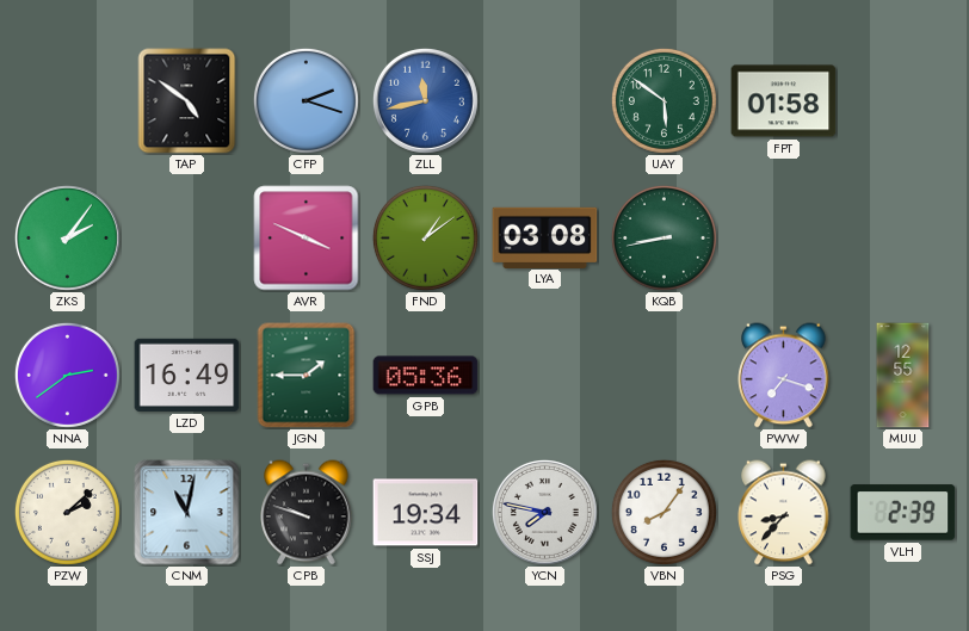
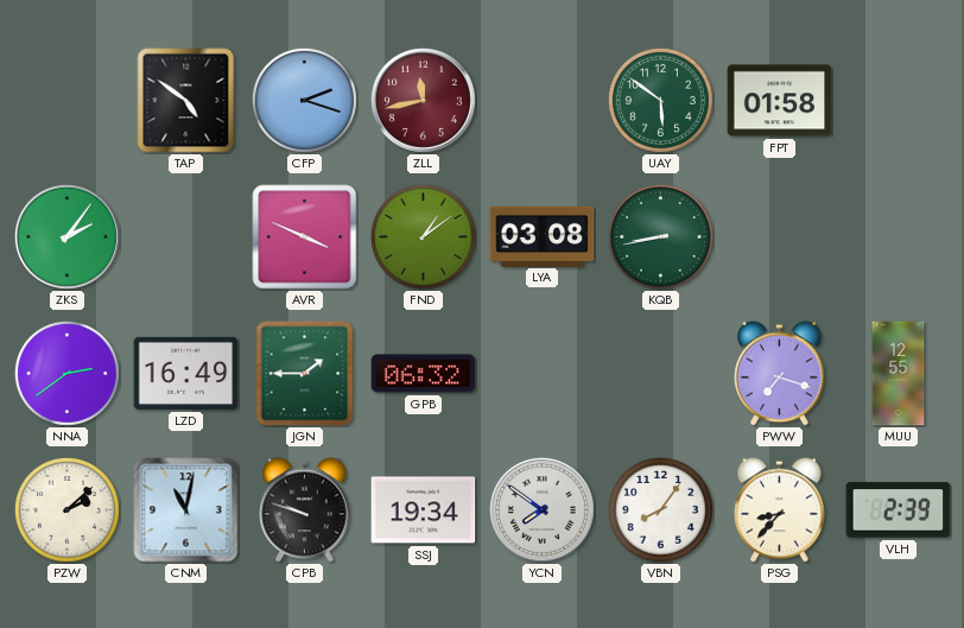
ZLL dial: blue -> burgundy
GPB: 05:36 -> 06:32
YCN: 7:47 -> 7:51
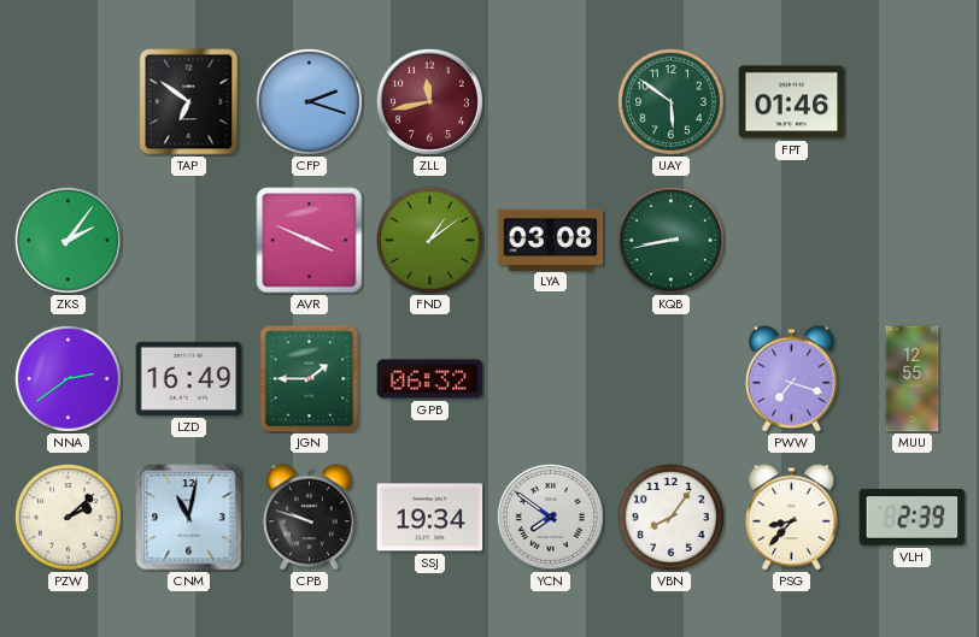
TAP: 4:51 -> 6:51
FPT: 01:58 -> 01:46
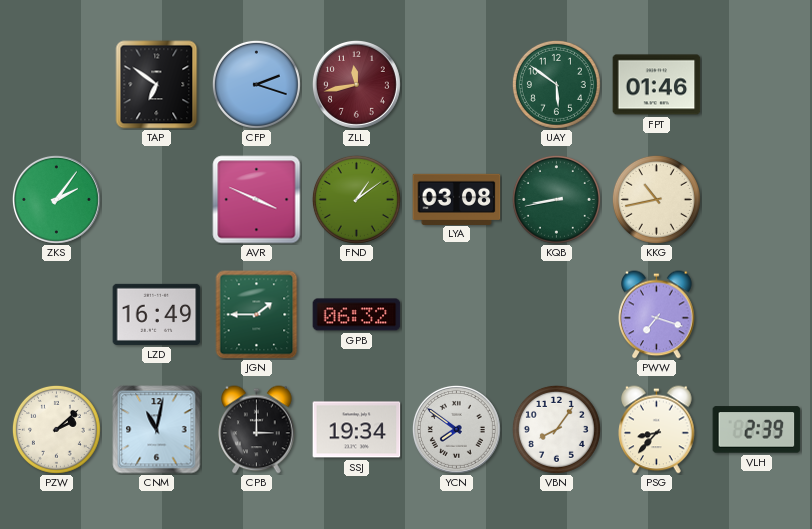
KKG: none -> 10:43
NNA: 2:39 -> none
MUU: 12:55 -> none
CPB: 9:48 -> 3:00
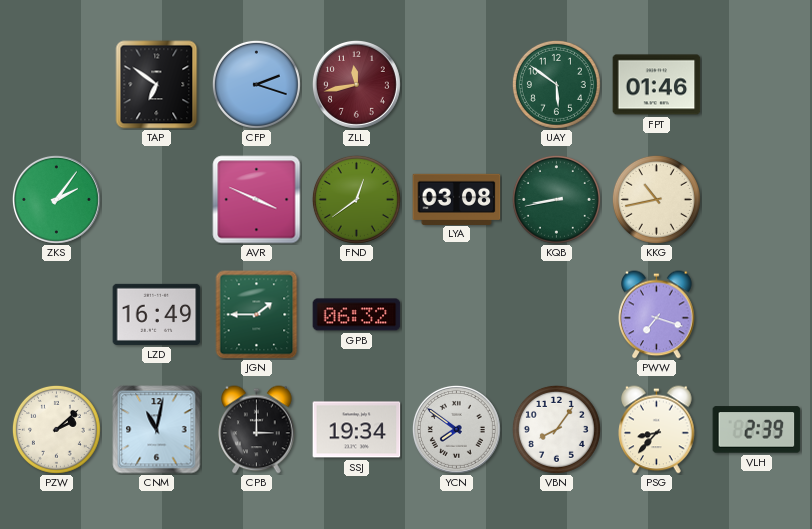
FND: 1:09 -> 12:39
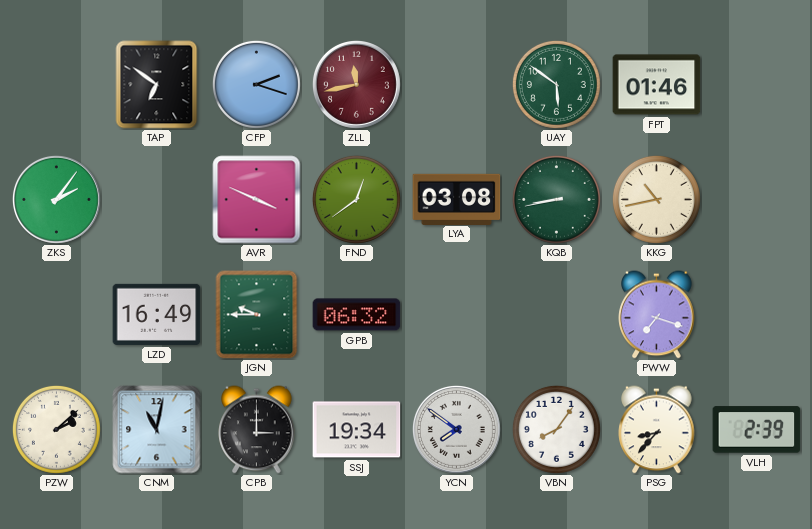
JGN: 1:45 -> 9:45
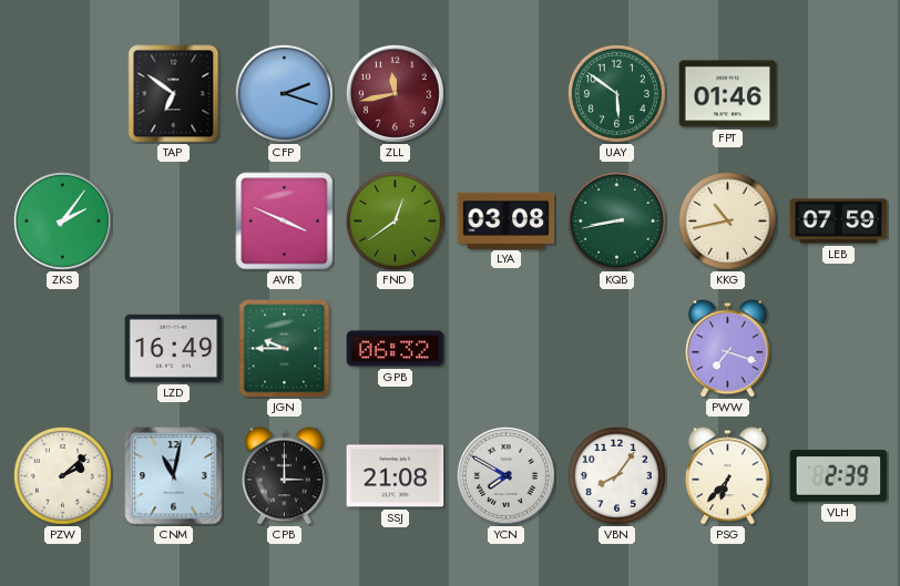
LEB: none -> 07:59
SSJ: 19:34 -> 21:08
YCN: 7:51 -> 7:50
PSG: 8:37 -> 6:37
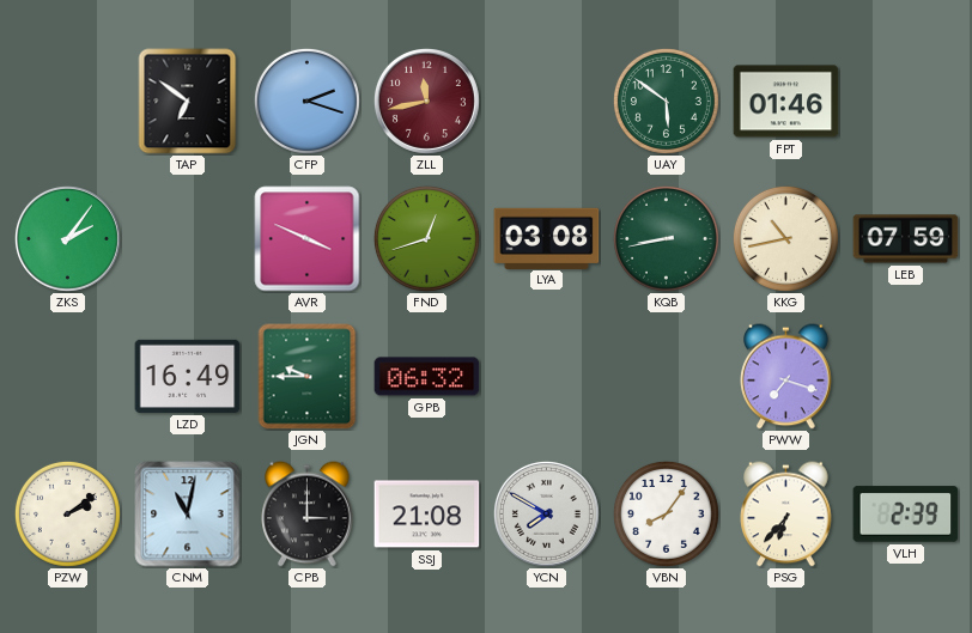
FND: 12:39 -> 12:42
PZW: 2:08 -> 2:09
